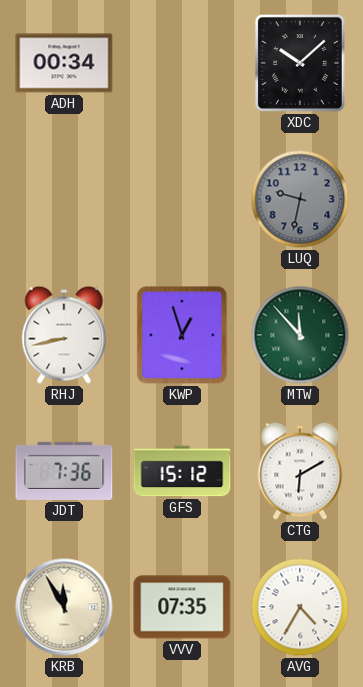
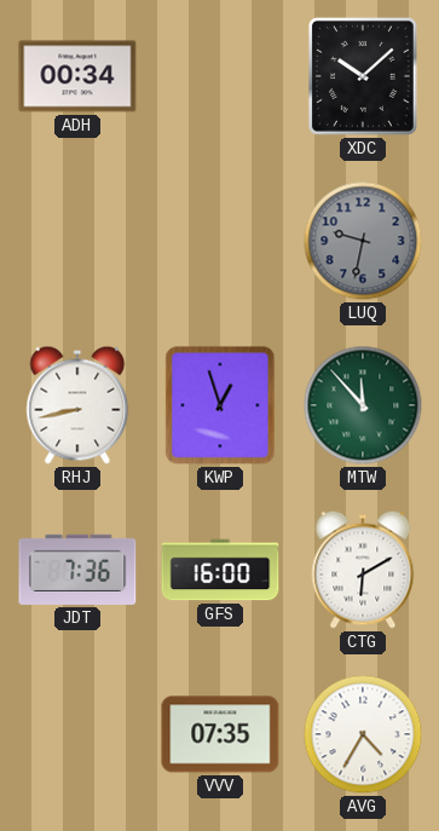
GFS: 15:12 -> 16:00
KRB: 11:55 -> none
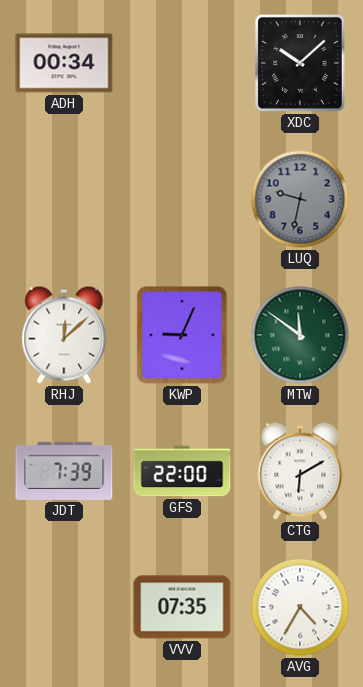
RHJ: 8:43 -> 12:08
KWP: 12:57 -> 9:04
MTW: 11:53 -> 11:51
JDT: 7:36 -> 7:39
GFS: 16:00 -> 22:00
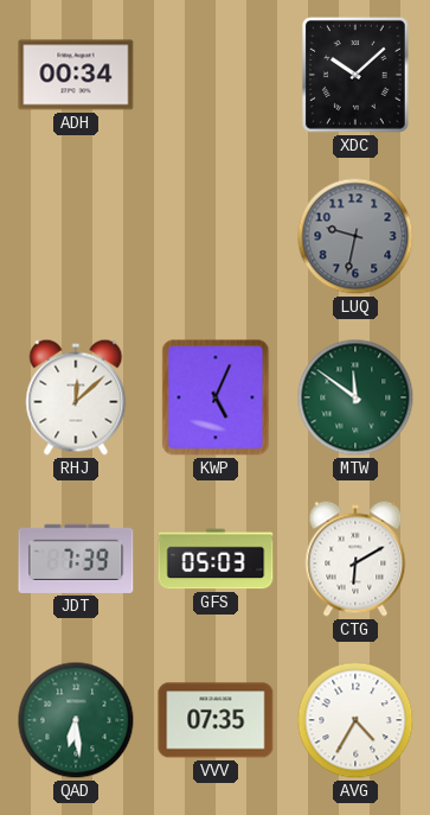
KWP: 9:04 -> 5:04
GFS: 22:00 -> 05:03
QAD: none -> 6:29
